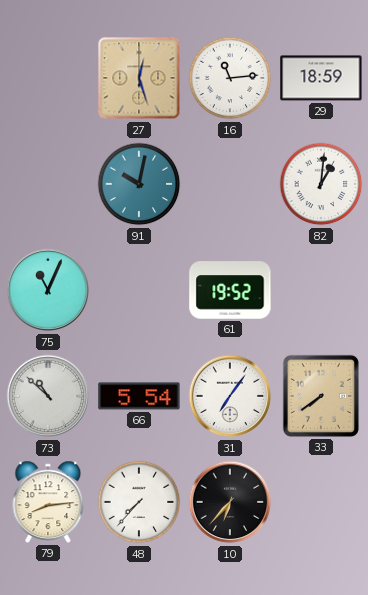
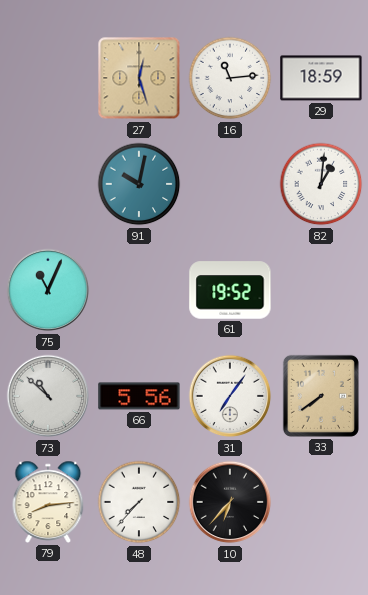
66: 5:54 -> 5:56
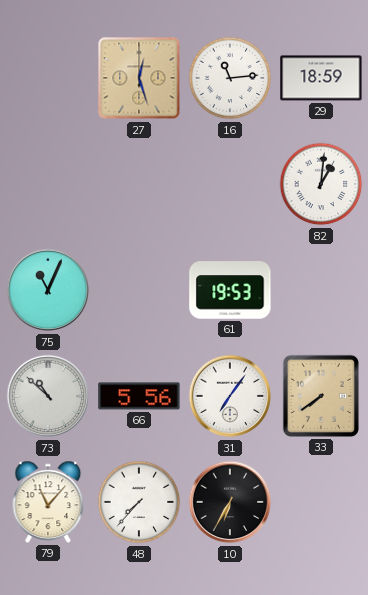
91: 10:02 -> none
61: 19:52 -> 19:53
79: 8:14 -> 11:07
10: 6:37 -> 6:35
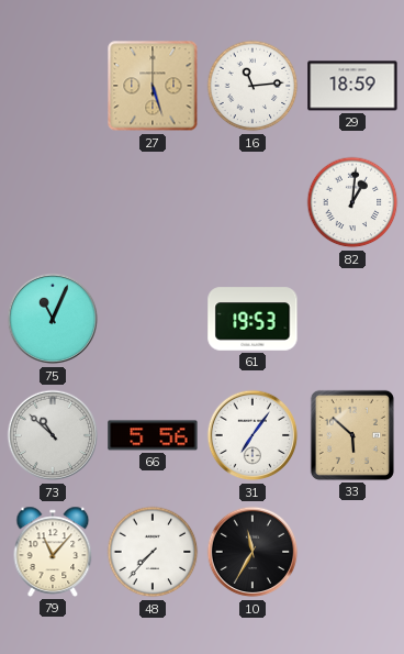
27: 12:27 -> 5:27
33: 7:39 -> 5:52
10: 6:35 -> 11:35
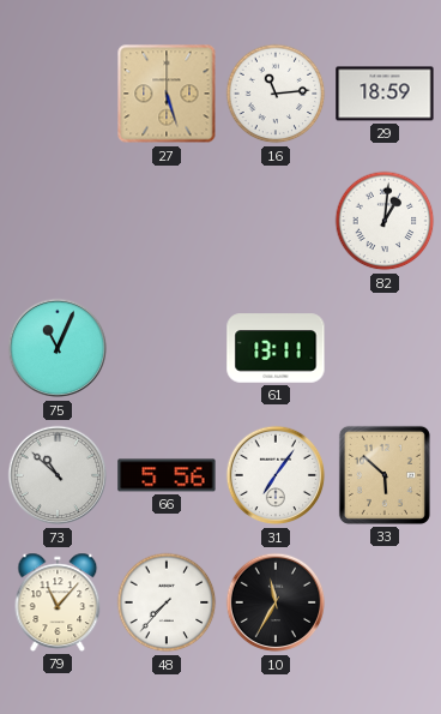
61: 19:53 -> 13:11
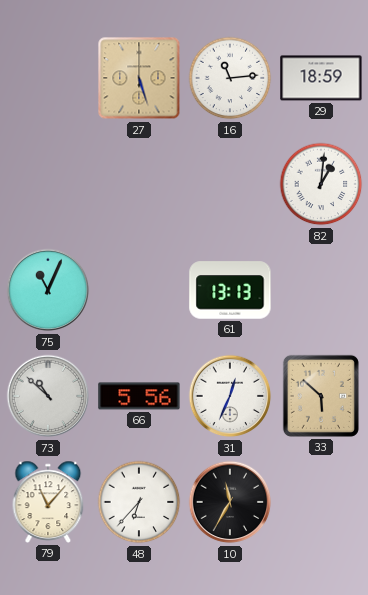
61: 13:11 -> 13:13
31: 7:06 -> 12:34
48: 7:37 -> 6:37
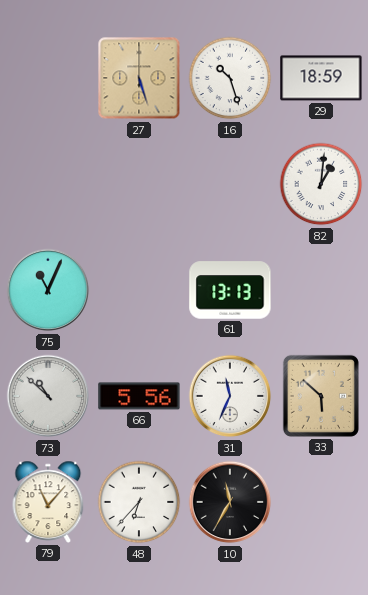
16: 11:14 -> 10:27
31: 12:34 -> 11:34
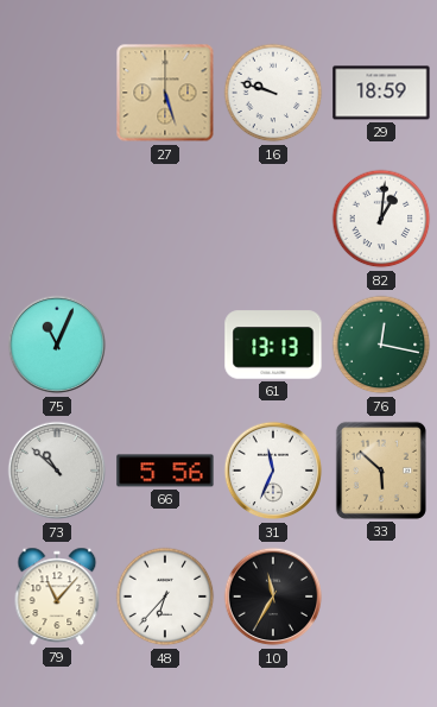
16: 10:27 -> 9:48
76: none -> 12:17
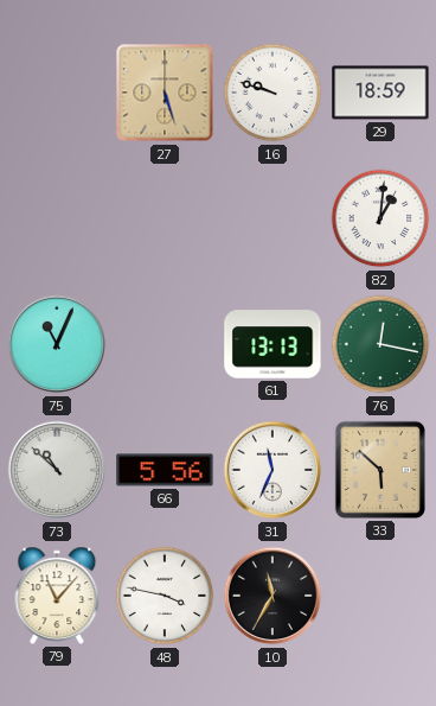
48: 6:37 -> 3:47
